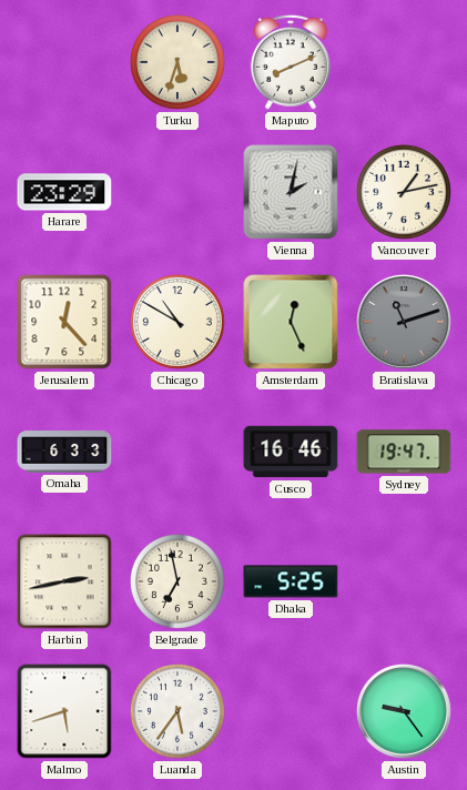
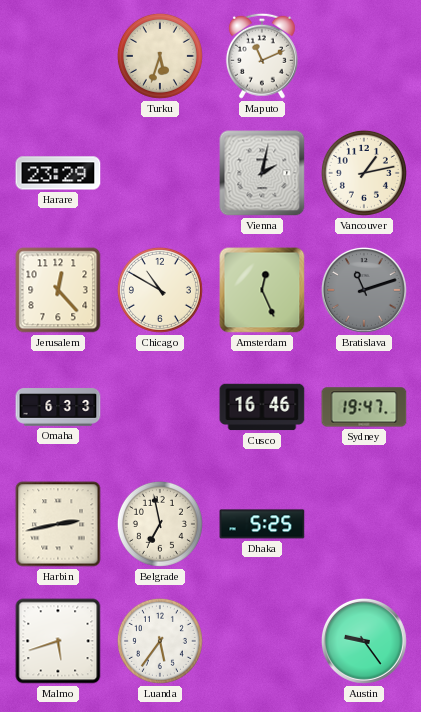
Maputo: 8:11 -> 11:11
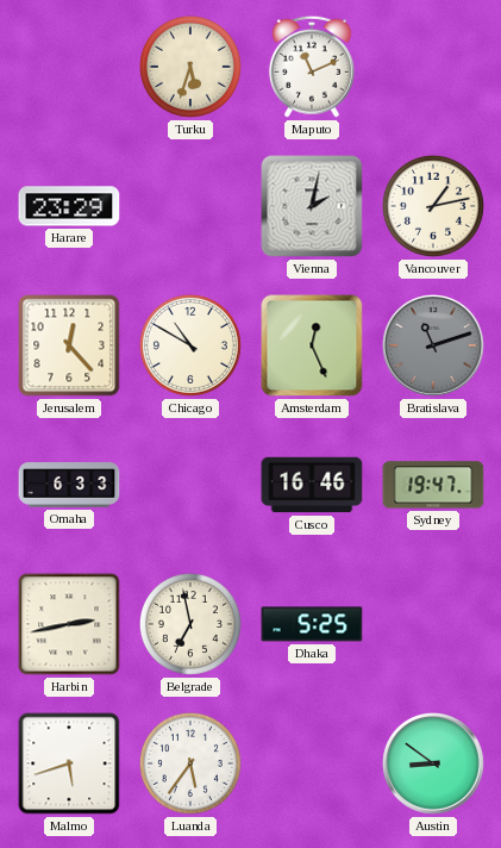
Austin: 9:24 -> 8:51
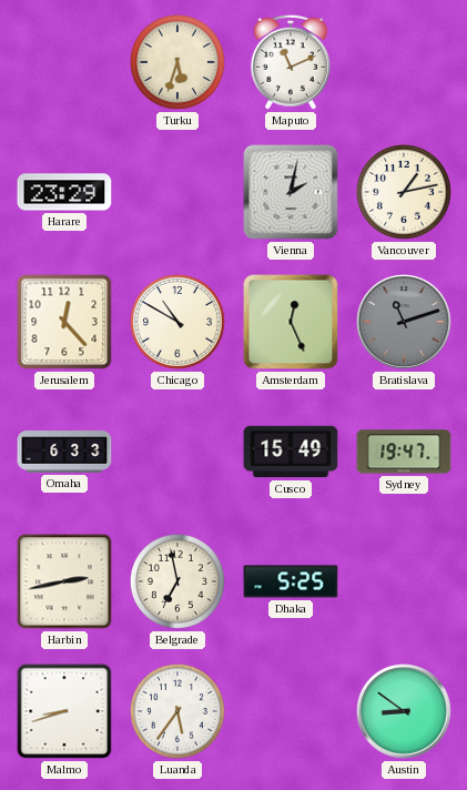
Cusco: 16:46 -> 15:49
Malmo: 5:42 -> 8:42
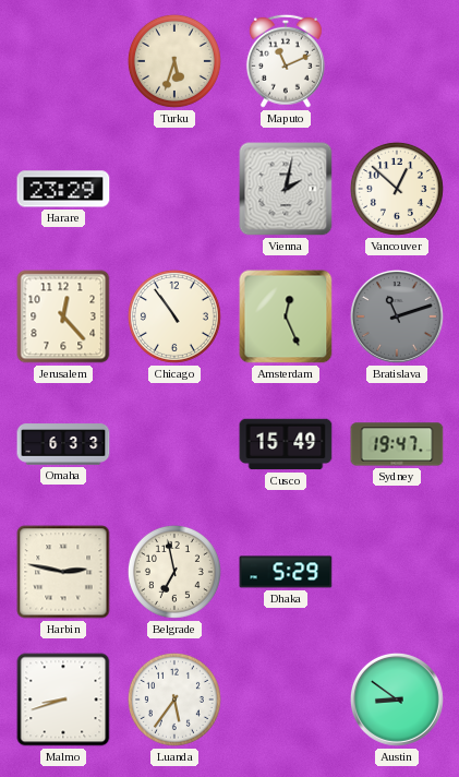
Vancouver: 1:13 -> 12:52
Chicago: 10:50 -> 10:54
Harbin: 2:43 -> 2:47
Dhaka: 5:25 -> 5:29
